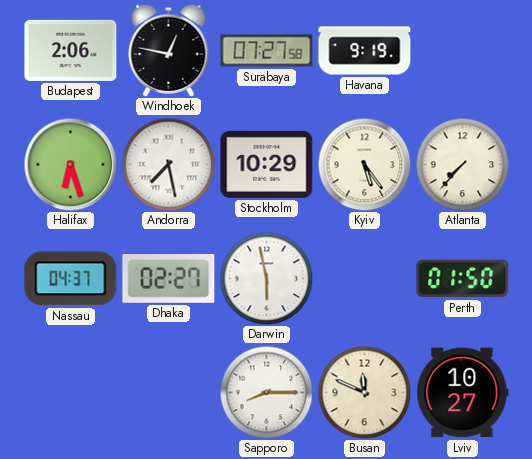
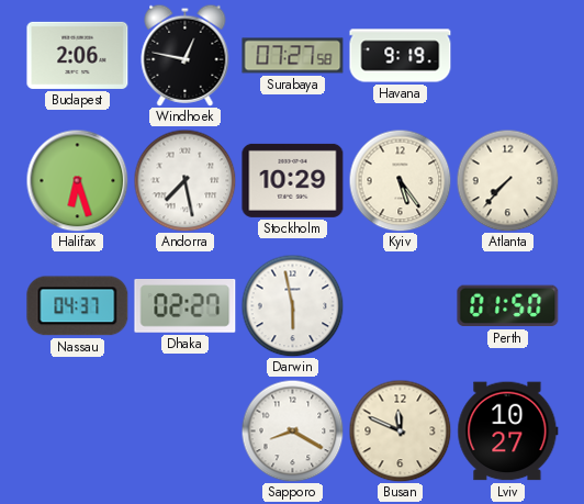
Sapporo: 8:15 -> 8:20
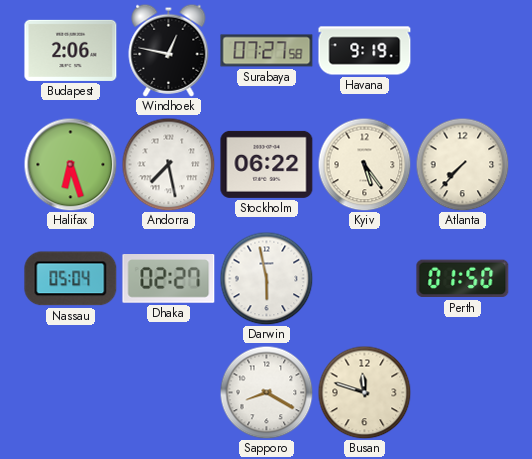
Stockholm: 10:29 -> 06:22
Nassau: 04:37 -> 05:04
Busan: 11:49 -> 11:48
Lviv: 10:27 -> none
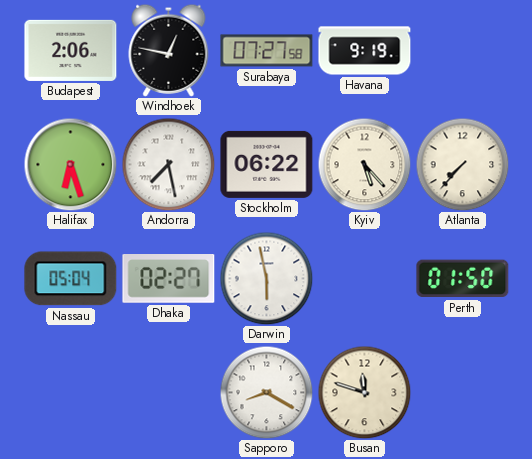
Kyiv: 5:24 -> 5:23
